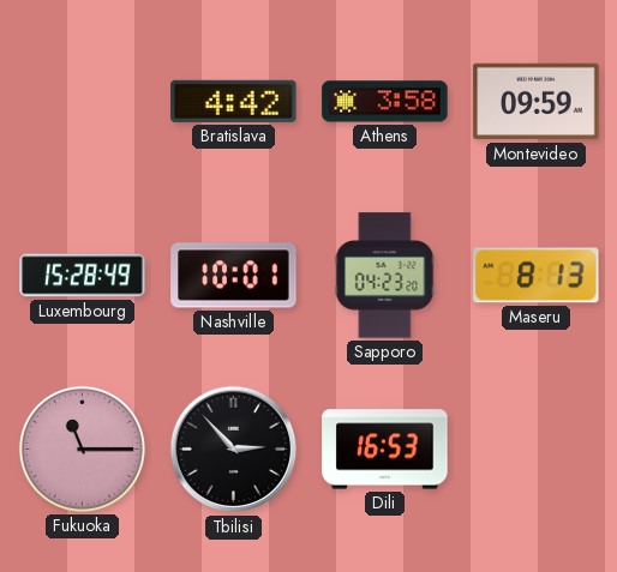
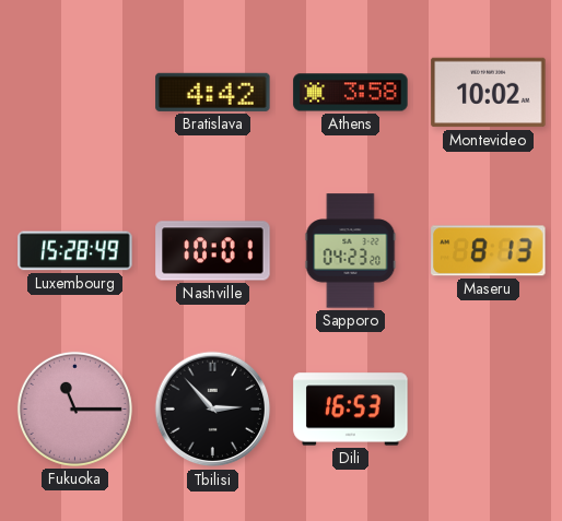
Montevideo: 09:59 -> 10:02
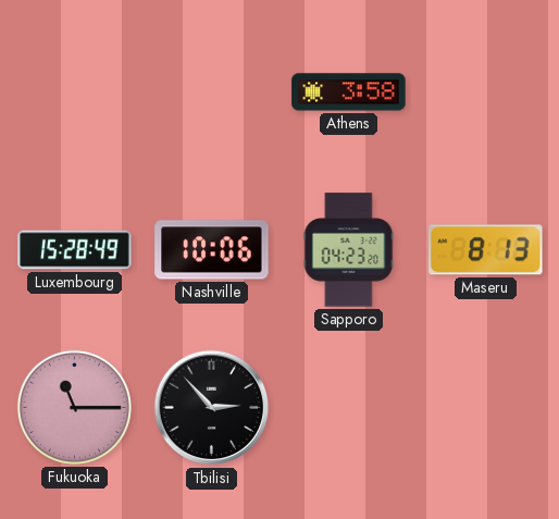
Bratislava: 4:42 -> none
Montevideo: 10:02 -> none
Nashville: 10:01 -> 10:06
Dili: 16:53 -> none
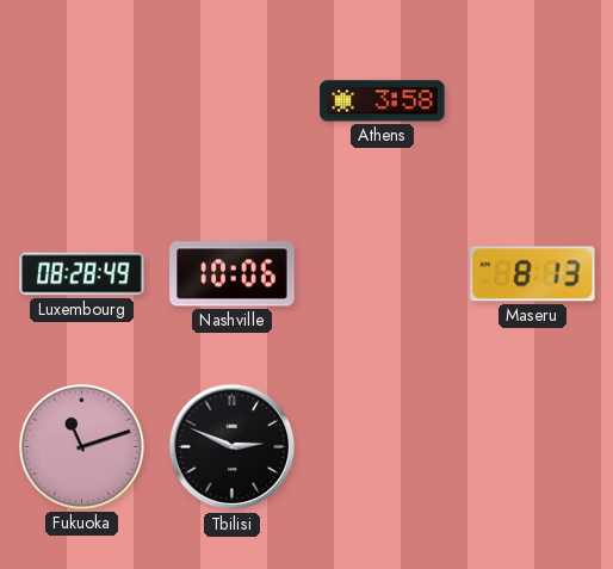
Luxembourg: 15:28 -> 08:28
Sapporo: 04:23 -> none
Fukuoka: 11:15 -> 11:12
Tbilisi: 2:53 -> 2:49
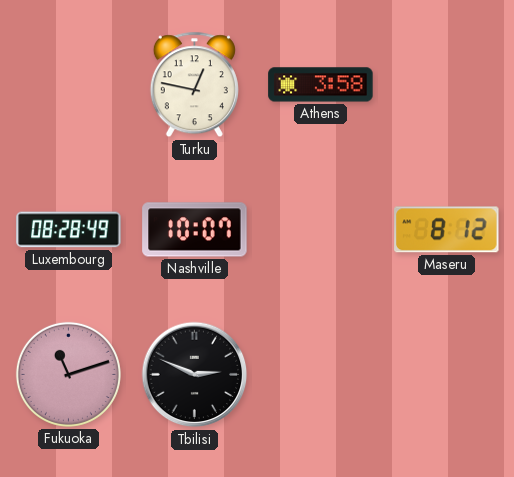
Turku: none -> 12:47
Nashville: 10:06 -> 10:07
Maseru: 8:13 -> 8:12
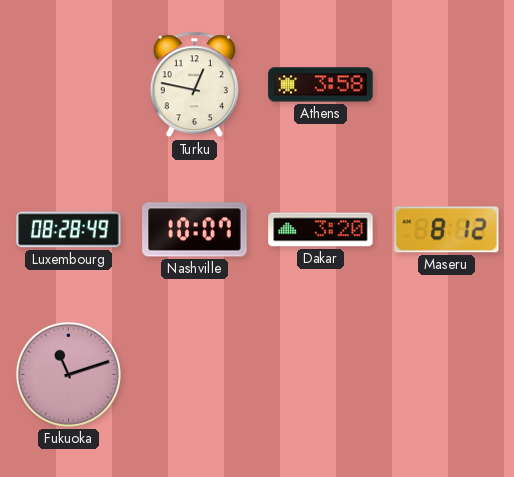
Dakar: none -> 3:20
Tbilisi: 2:49 -> none
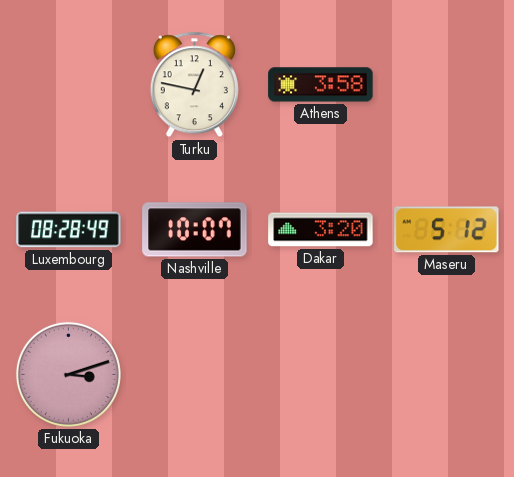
Maseru: 8:12 -> 5:12
Fukuoka: 11:12 -> 3:12
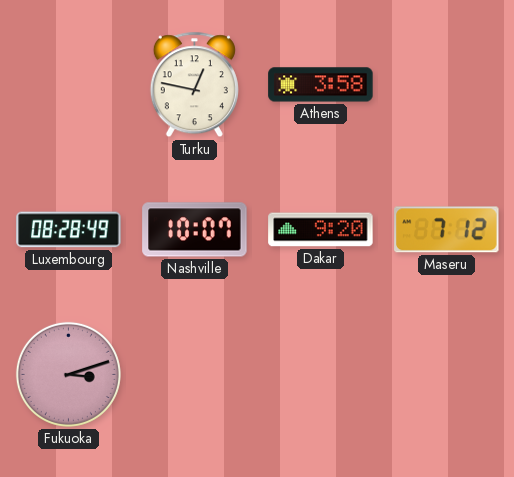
Dakar: 3:20 -> 9:20
Maseru: 5:12 -> 7:12
